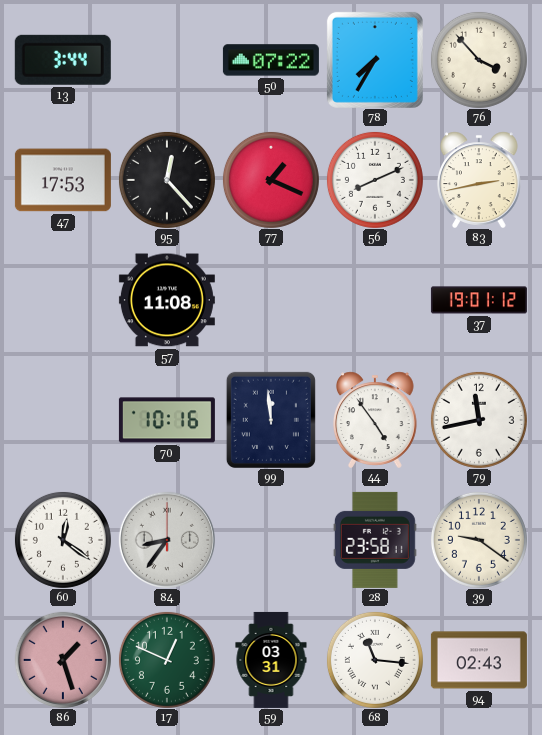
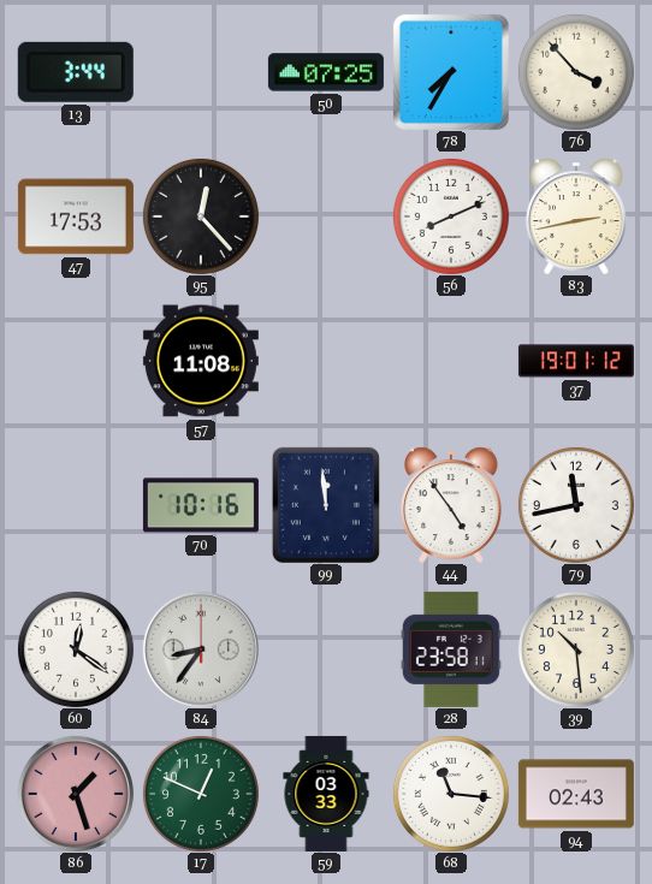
50: 07:22 -> 07:25
77: 1:19 -> none
39: 9:21 -> 10:29
59: 03:31 -> 03:33
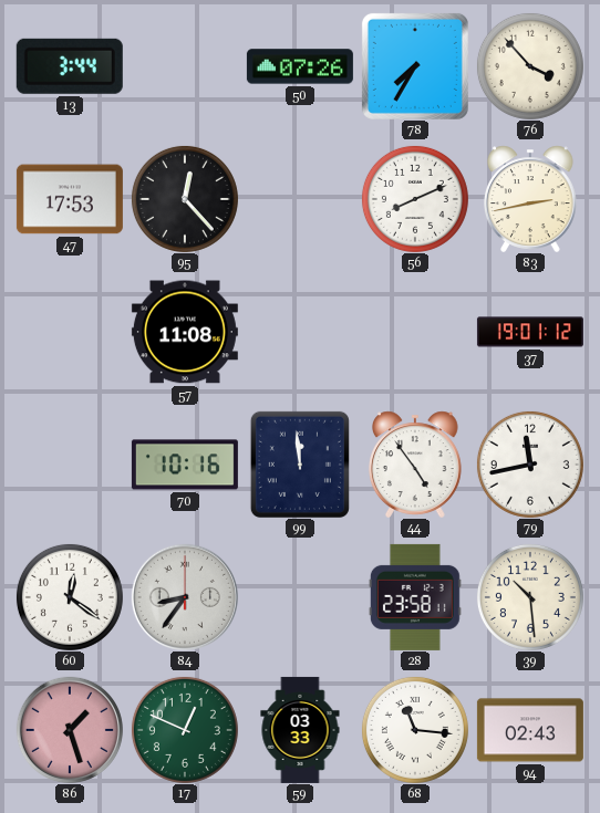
50: 07:25 -> 07:26
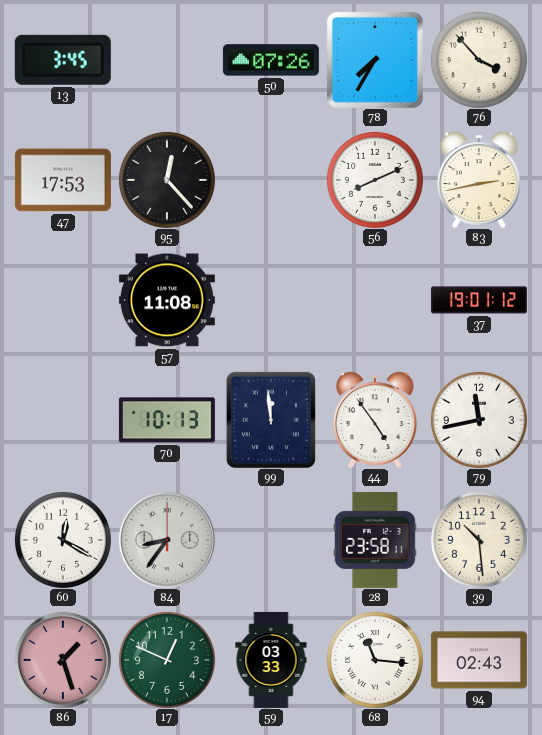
13: 3:44 -> 3:45
70: 10:16 -> 10:13
60: 12:21 -> 12:20
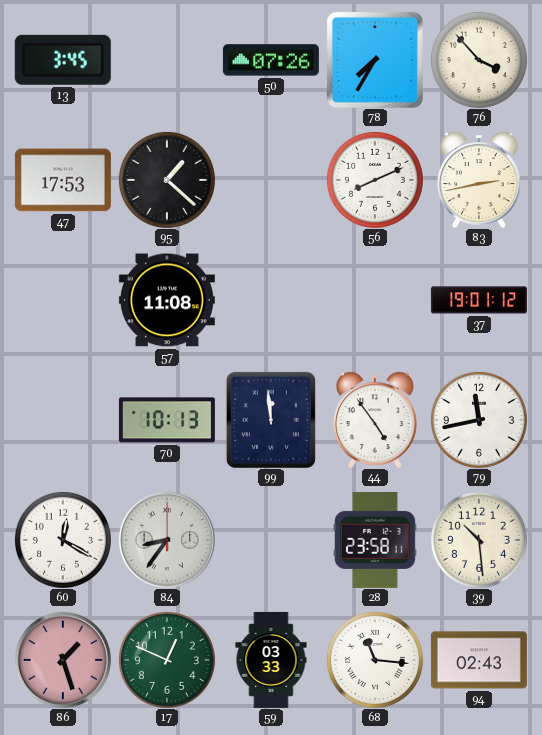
95: 12:23 -> 1:22
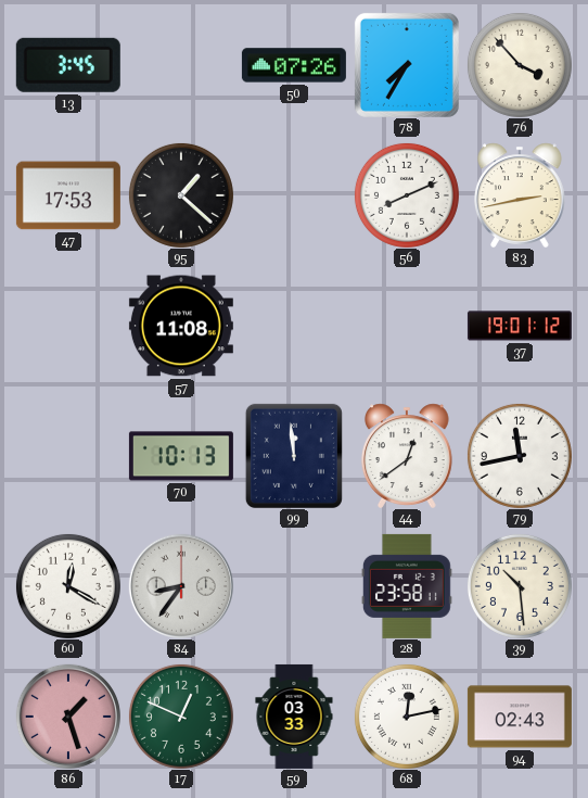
44: 4:54 -> 12:39
68: 11:16 -> 12:13
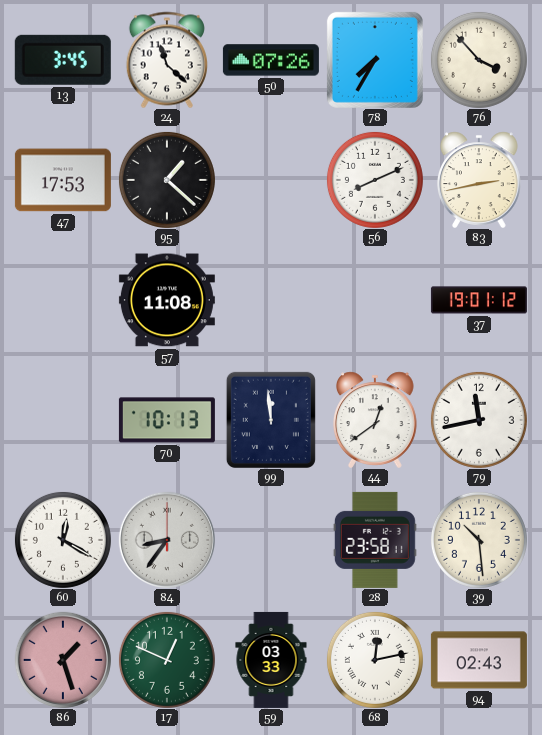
24: none -> 11:22
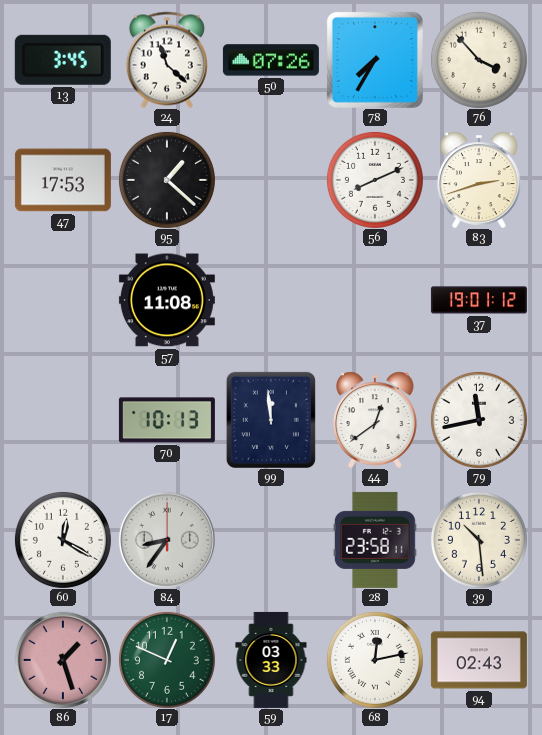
83: 2:43 -> 2:42
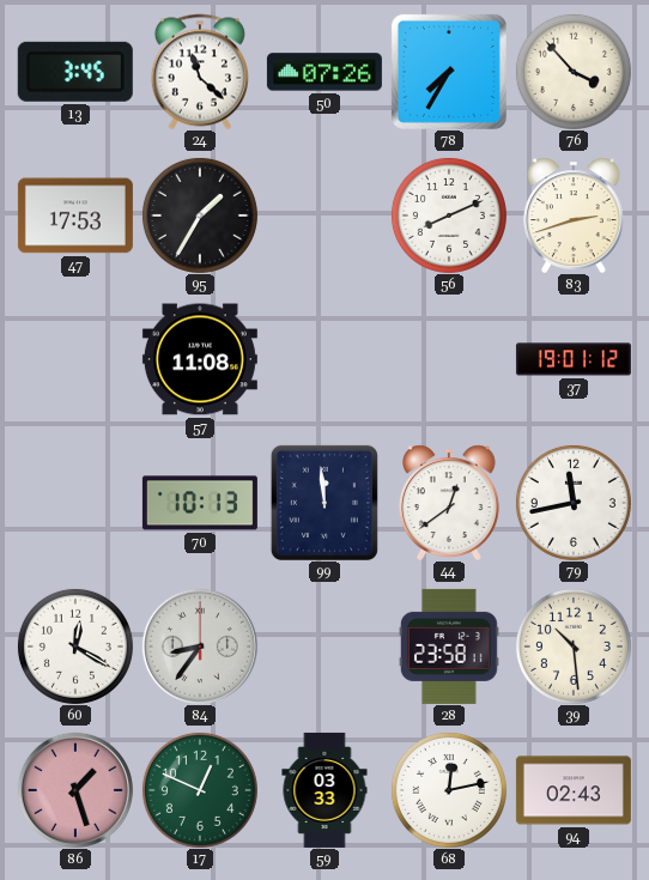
95: 1:22 -> 1:35
